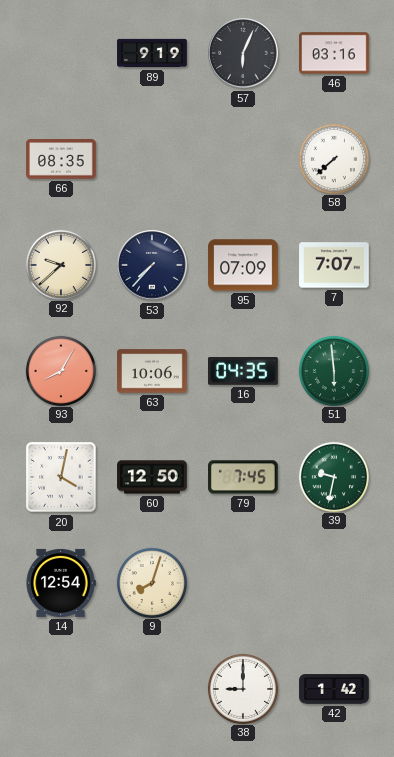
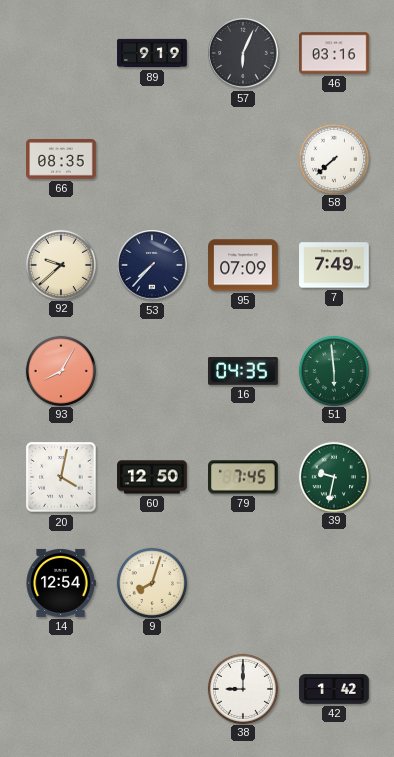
7: 7:07 -> 7:49
63: 10:06 -> none
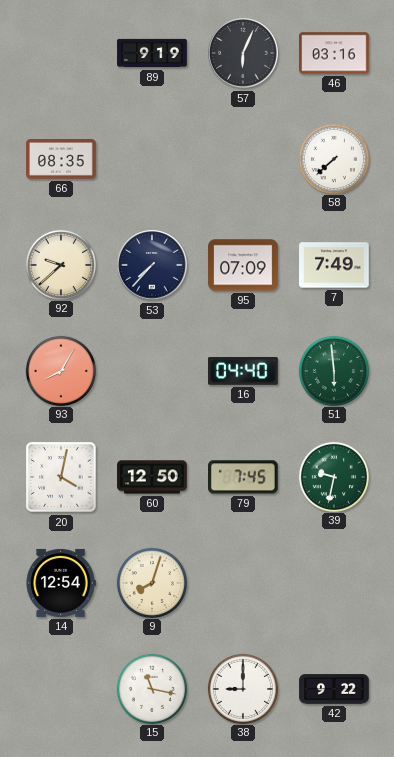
16: 04:35 -> 04:40
15: none -> 11:17
42: 1:42 -> 9:22
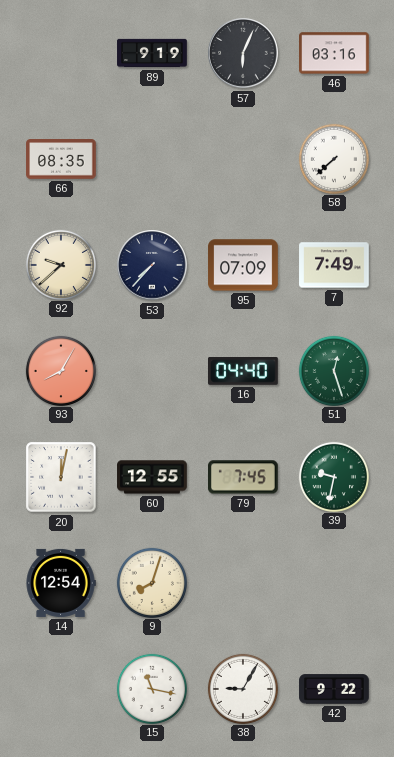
51: 5:59 -> 12:27
20: 4:02 -> 12:02
60: 12:50 -> 12:55
38: 9:00 -> 9:05
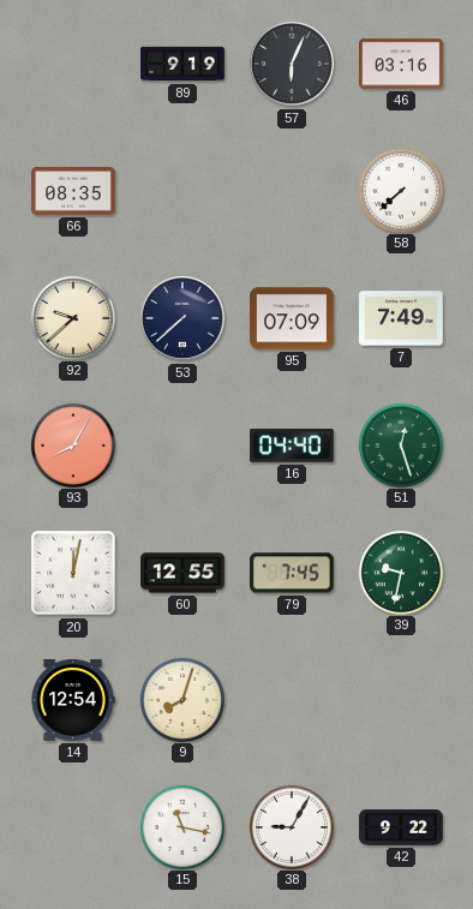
53: 7:37 -> 7:38
